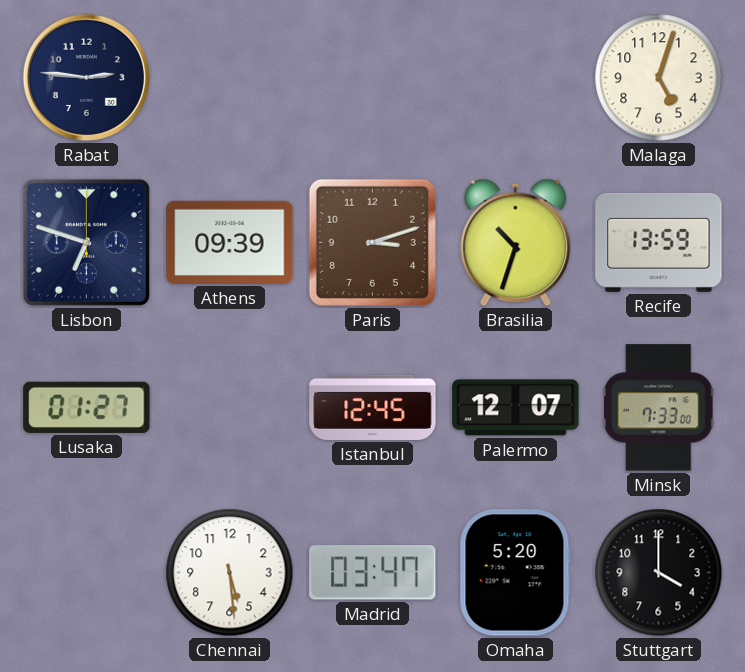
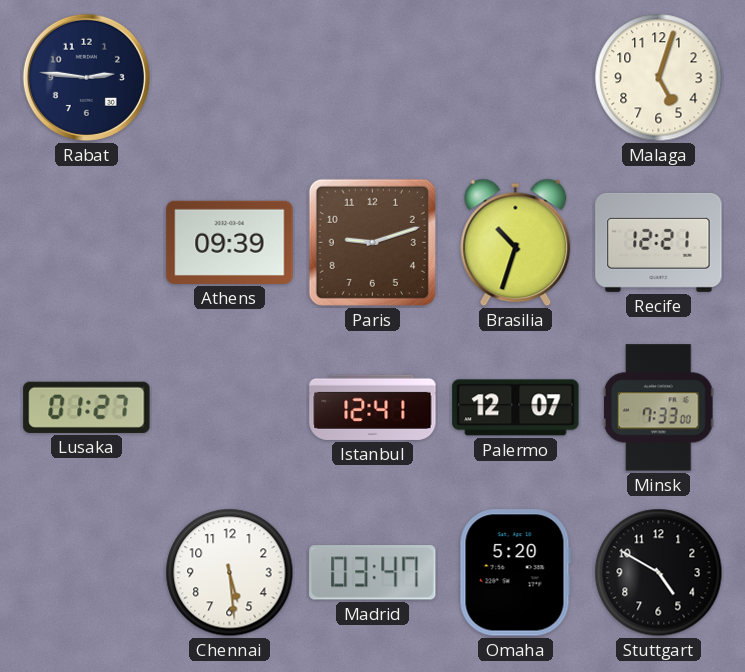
Lisbon: 6:48 -> none
Paris: 3:12 -> 9:12
Recife: 13:59 -> 12:21
Istanbul: 12:45 -> 12:41
Stuttgart: 4:00 -> 4:50
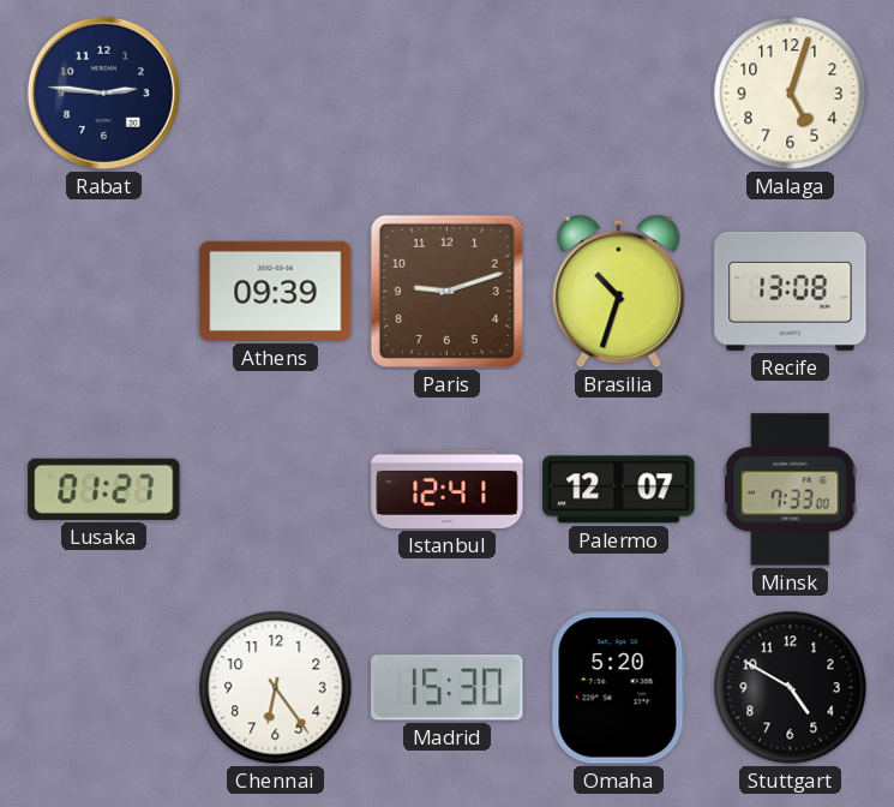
Recife: 12:21 -> 13:08
Chennai: 5:29 -> 6:24
Madrid: 03:47 -> 15:30
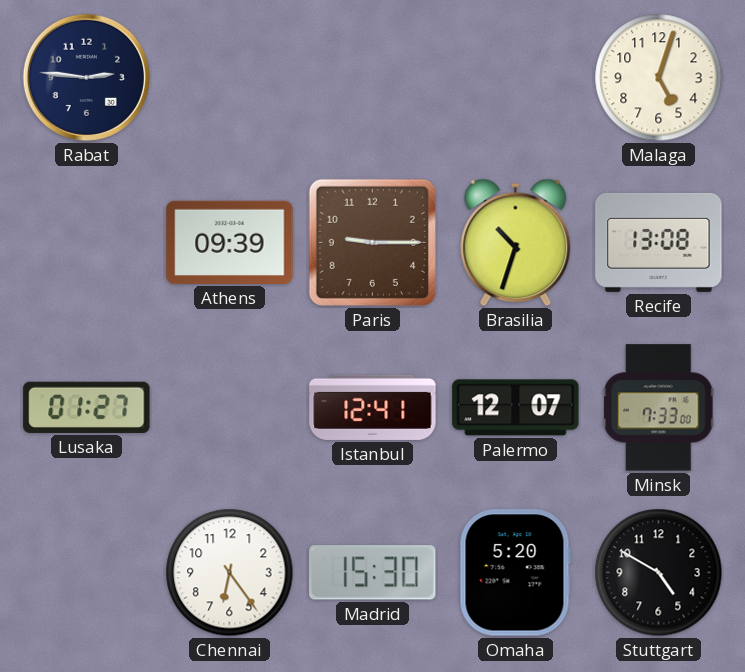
Paris: 9:12 -> 9:15
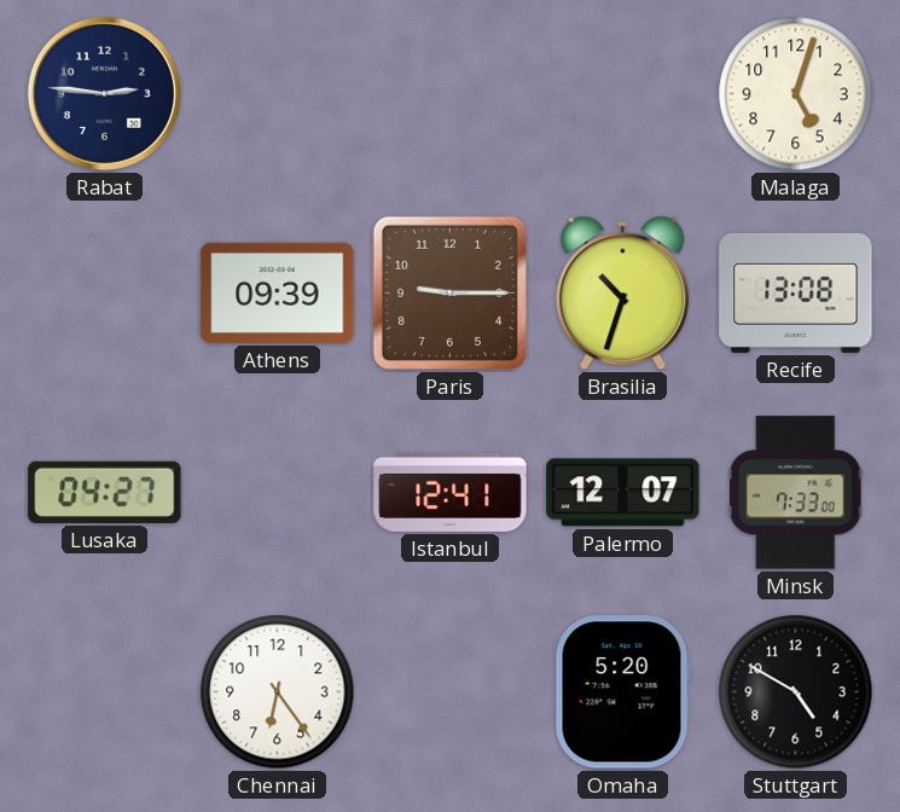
Lusaka: 01:27 -> 04:27
Madrid: 15:30 -> none
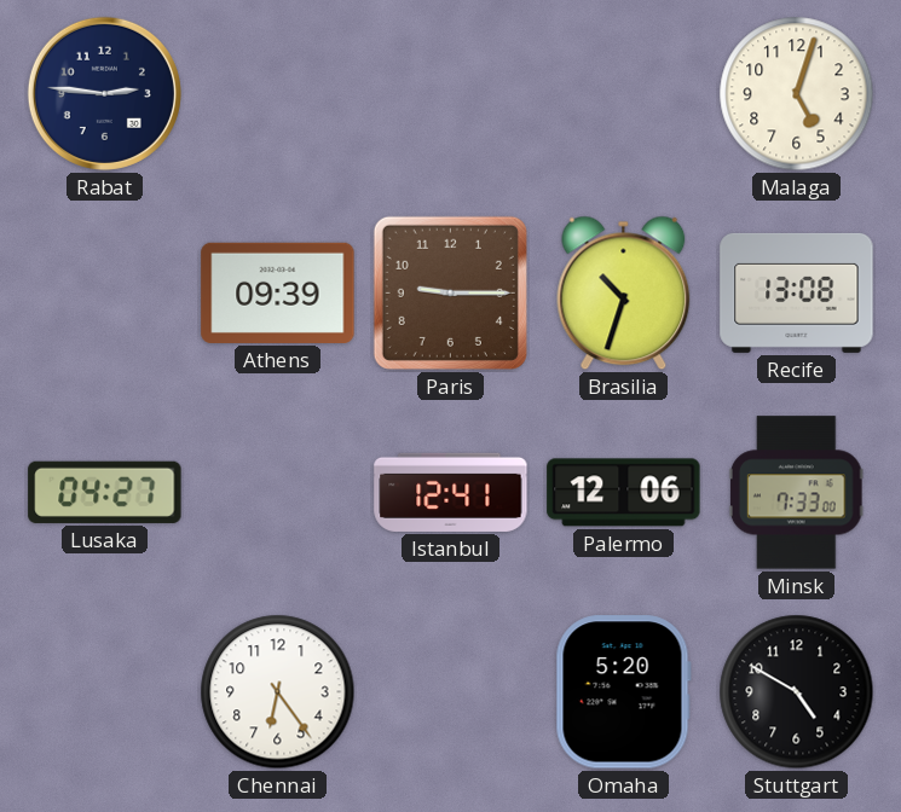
Palermo: 12:07 -> 12:06
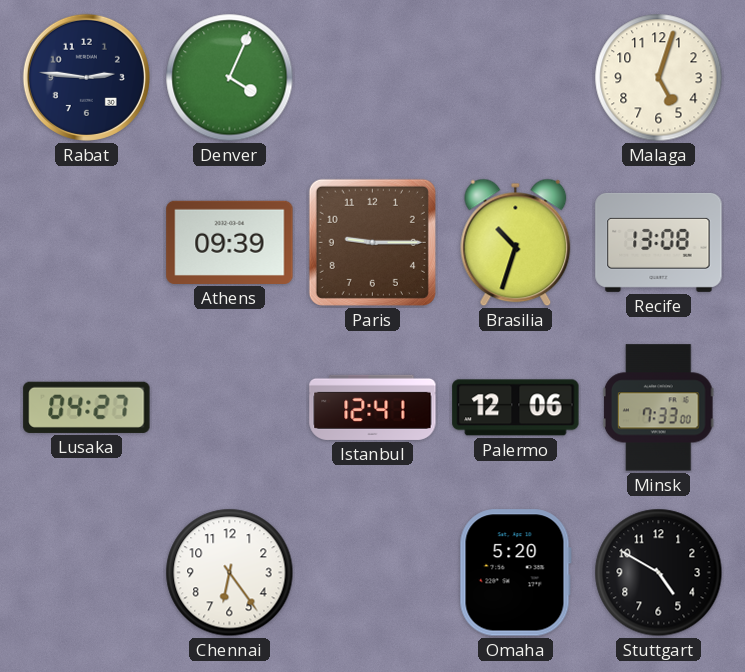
Denver: none -> 4:04
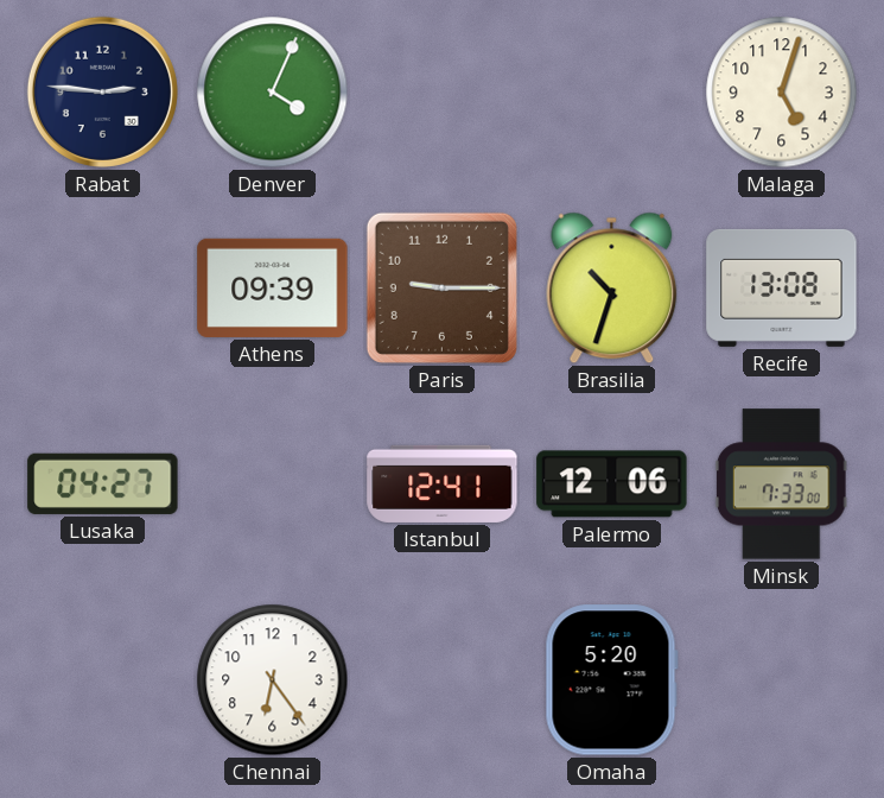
Stuttgart: 4:50 -> none
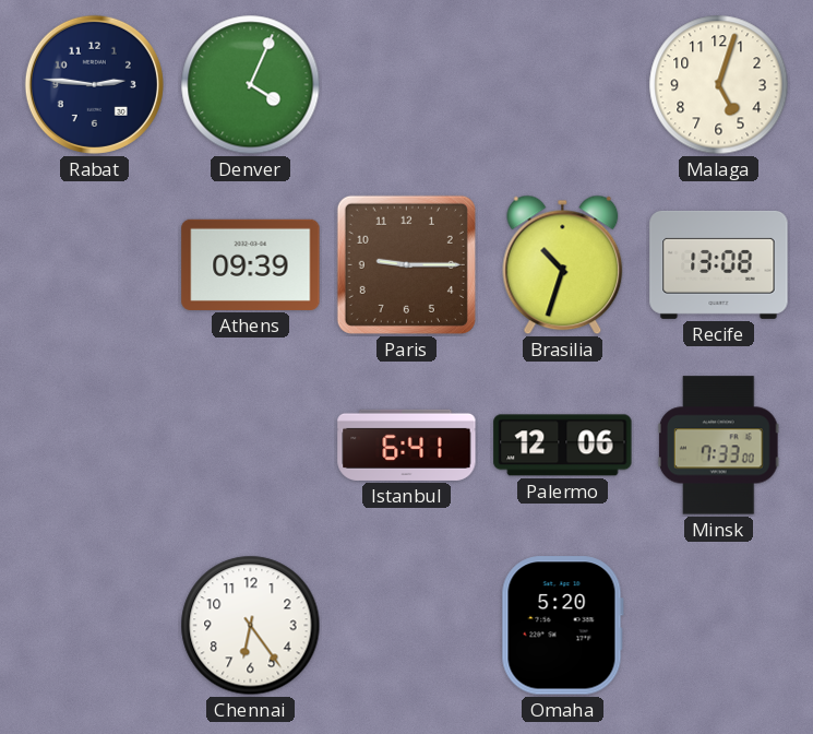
Lusaka: 04:27 -> none
Istanbul: 12:41 -> 6:41
